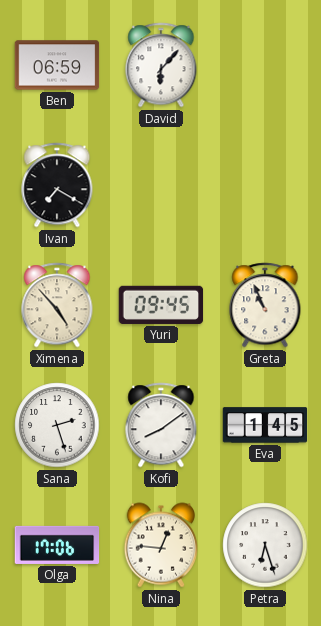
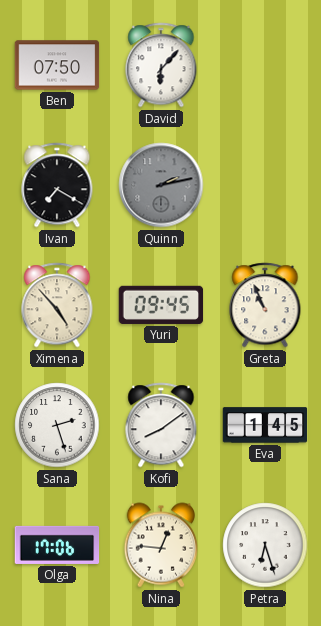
Ben: 06:59 -> 07:50
Quinn: none -> 2:13
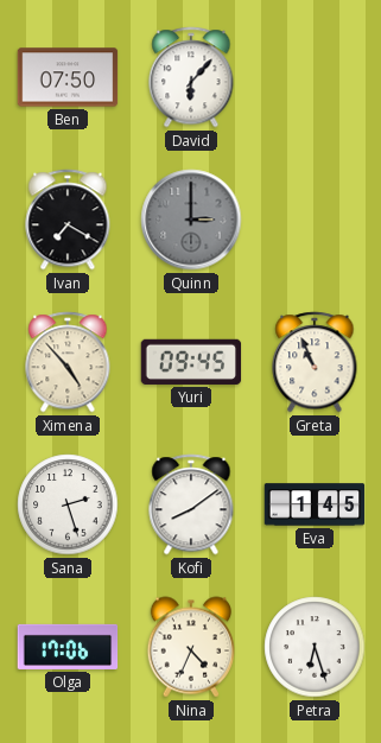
Quinn: 2:13 -> 3:00
Nina: 12:46 -> 4:34
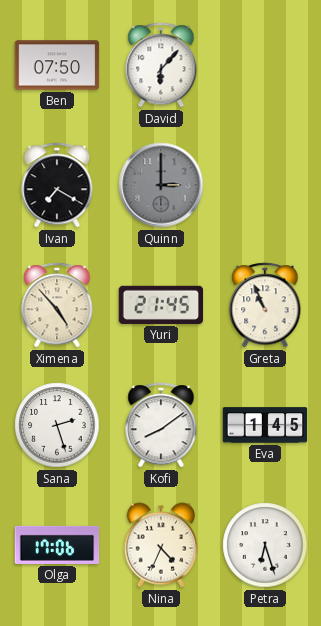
Yuri: 09:45 -> 21:45
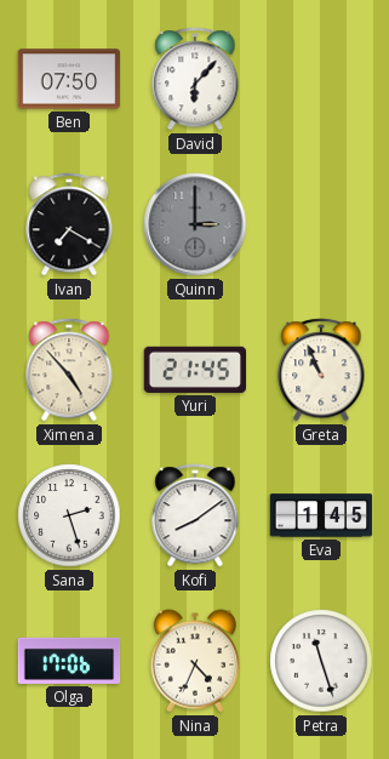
Petra: 6:27 -> 11:27
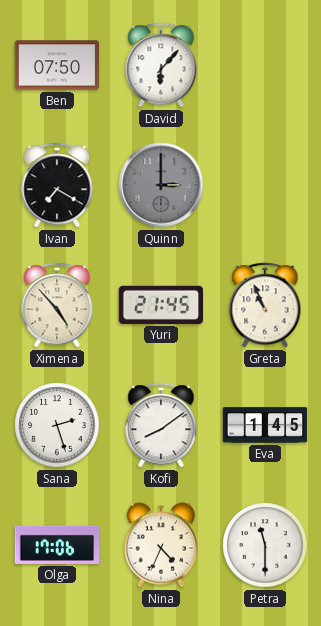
Petra: 11:27 -> 11:30
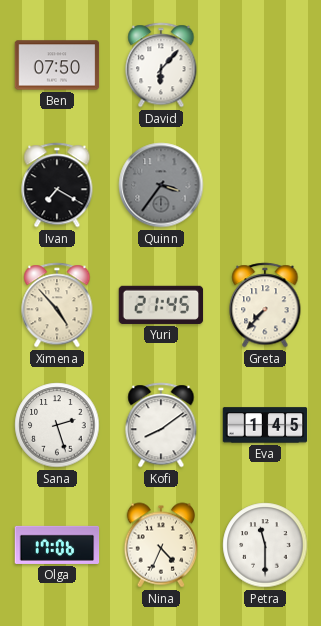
Quinn: 3:00 -> 3:36
Greta: 10:56 -> 7:37
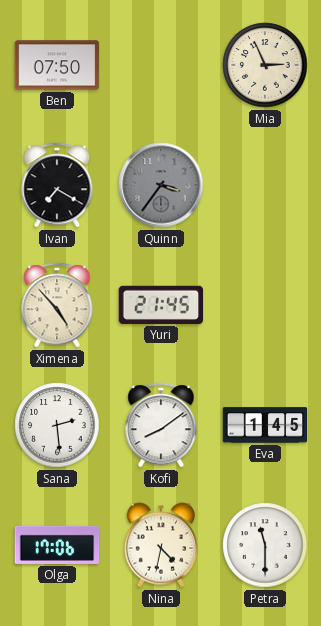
David: 6:07 -> none
Mia: none -> 2:56
Greta: 7:37 -> none
Sana: 2:27 -> 2:29
Nina: 4:34 -> 4:32
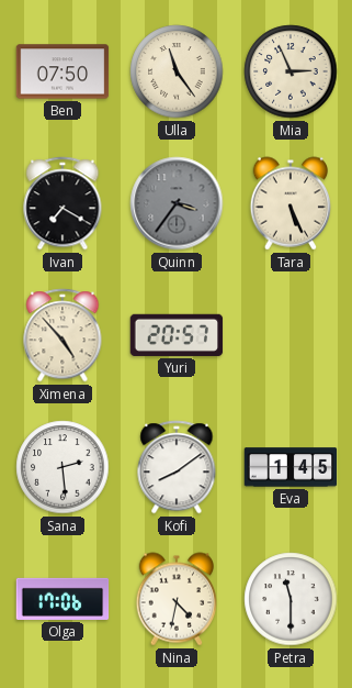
Ulla: none -> 11:24
Tara: none -> 5:26
Yuri: 21:45 -> 20:57
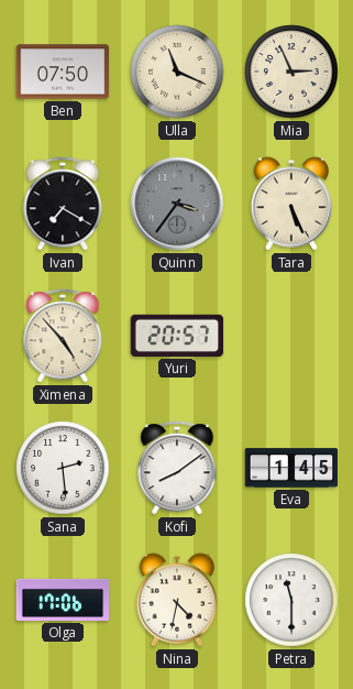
Ulla: 11:24 -> 11:19
